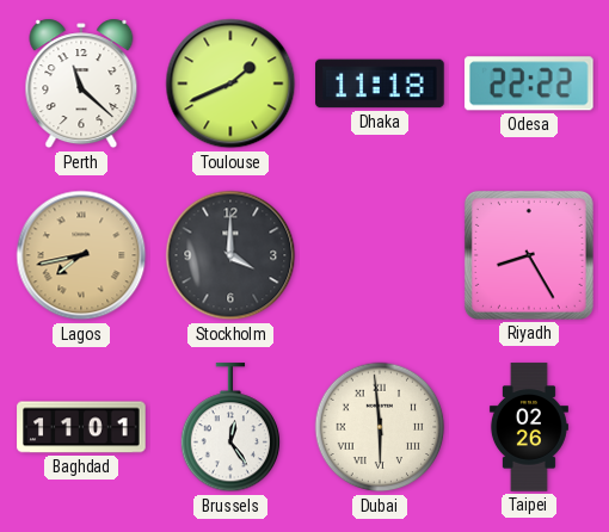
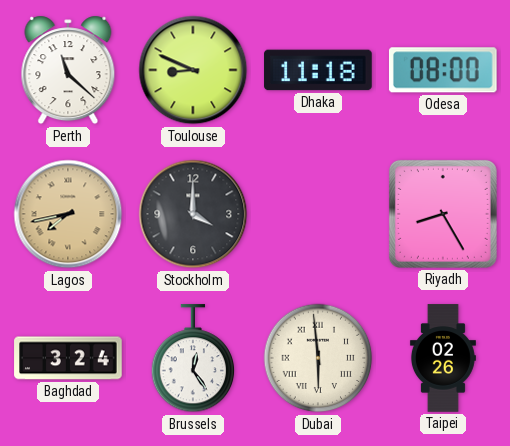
Toulouse: 1:41 -> 8:49
Odesa: 22:22 -> 08:00
Baghdad: 11:01 -> 3:24
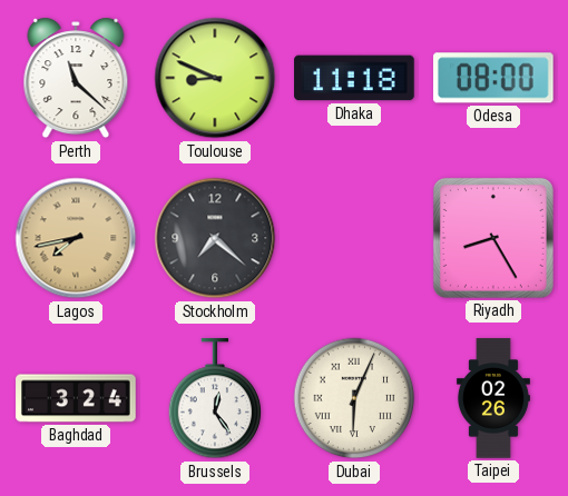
Stockholm: 4:00 -> 7:22
Dubai: 5:59 -> 6:04
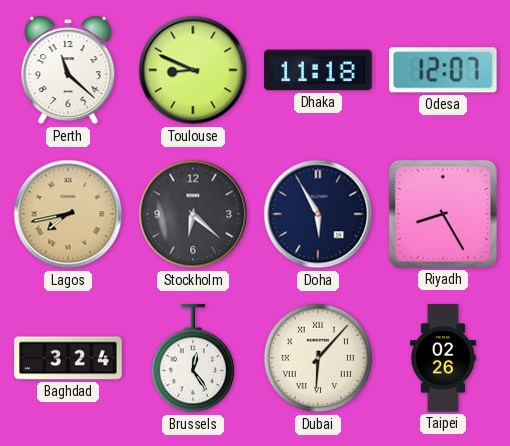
Odesa: 08:00 -> 12:07
Stockholm: 7:22 -> 6:22
Doha: none -> 5:55
Dubai: 6:04 -> 6:07
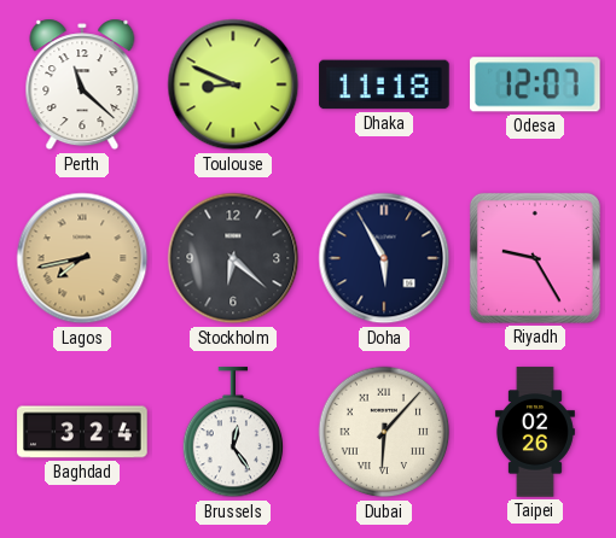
Riyadh: 8:25 -> 9:25
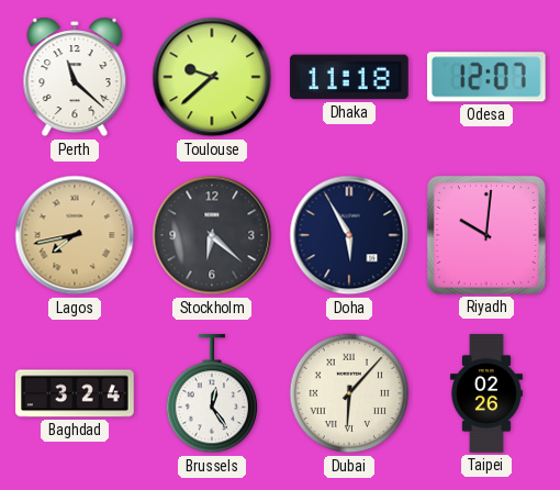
Toulouse: 8:49 -> 9:38
Riyadh: 9:25 -> 10:01
